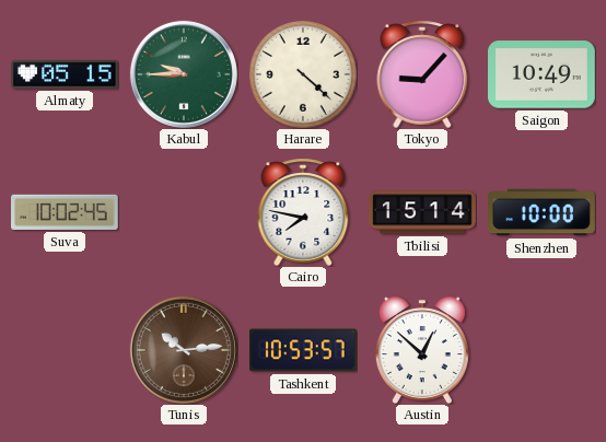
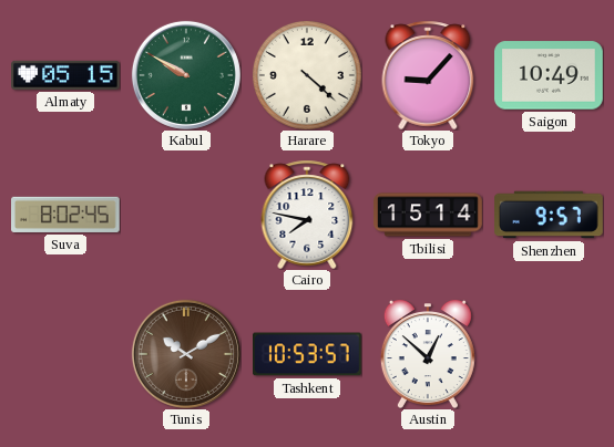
Kabul: 9:45 -> 9:50
Suva: 10:02 -> 8:02
Shenzhen: 10:00 -> 9:57
Tunis: 10:14 -> 10:10
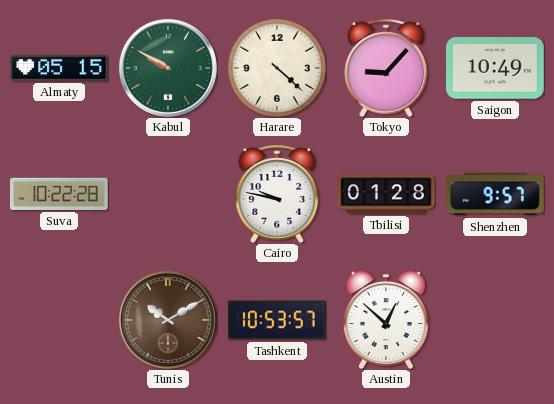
Suva: 8:02 -> 10:22
Cairo: 7:47 -> 9:47
Tbilisi: 15:14 -> 01:28
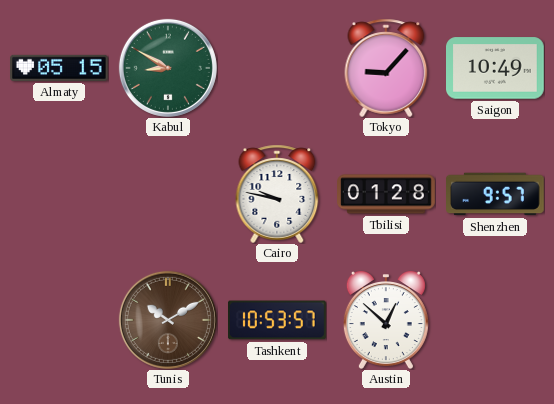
Kabul: 9:50 -> 8:50
Harare: 4:22 -> none
Suva: 10:22 -> none
